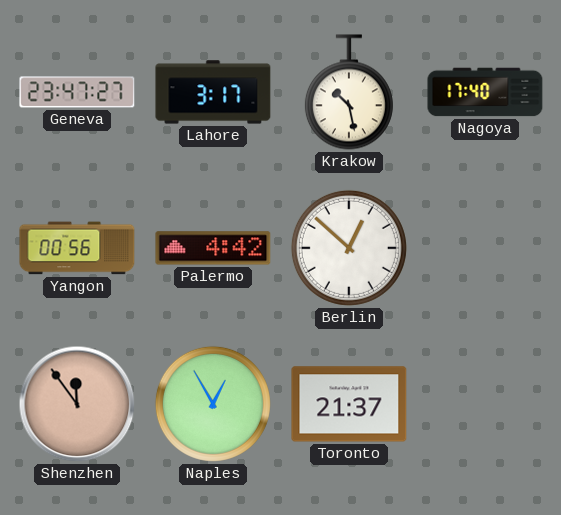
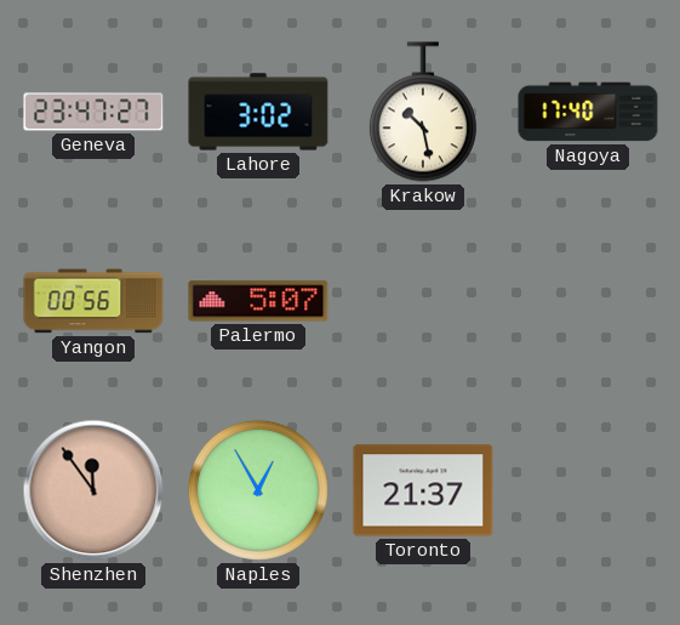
Lahore: 3:17 -> 3:02
Palermo: 4:42 -> 5:07
Berlin: 12:52 -> none
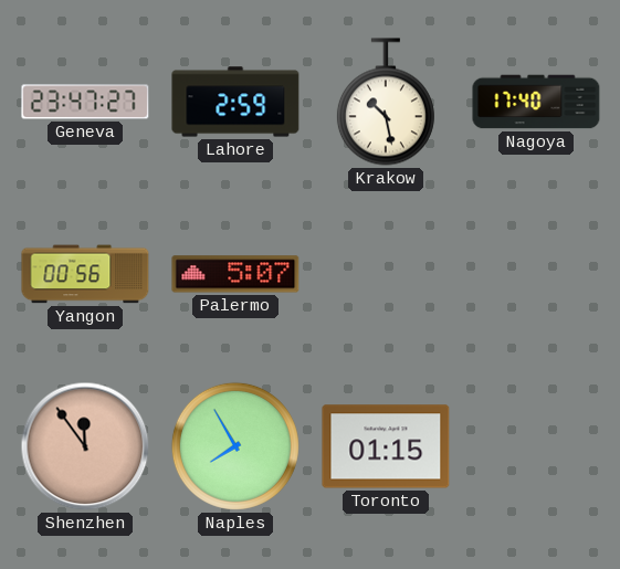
Lahore: 3:02 -> 2:59
Naples: 12:55 -> 7:55
Toronto: 21:37 -> 01:15
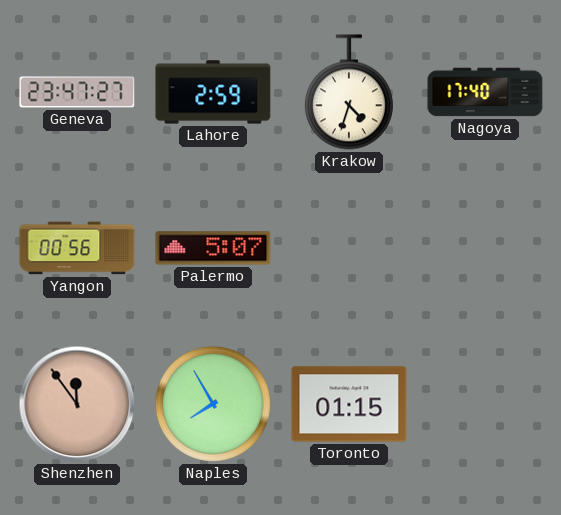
Krakow: 10:28 -> 4:33
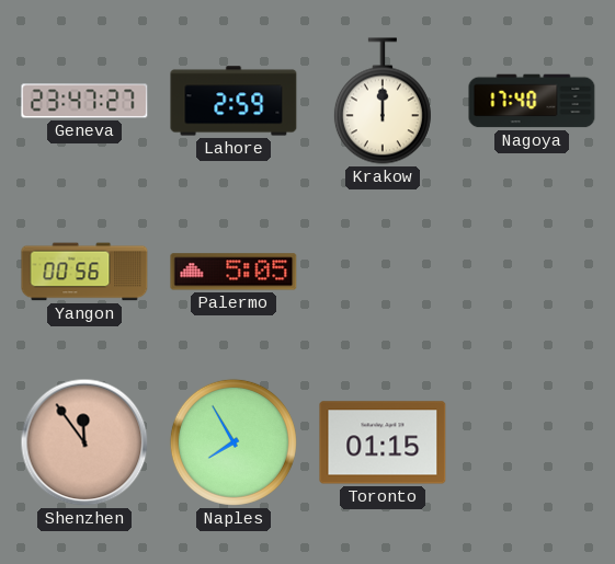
Krakow: 4:33 -> 12:00
Palermo: 5:07 -> 5:05
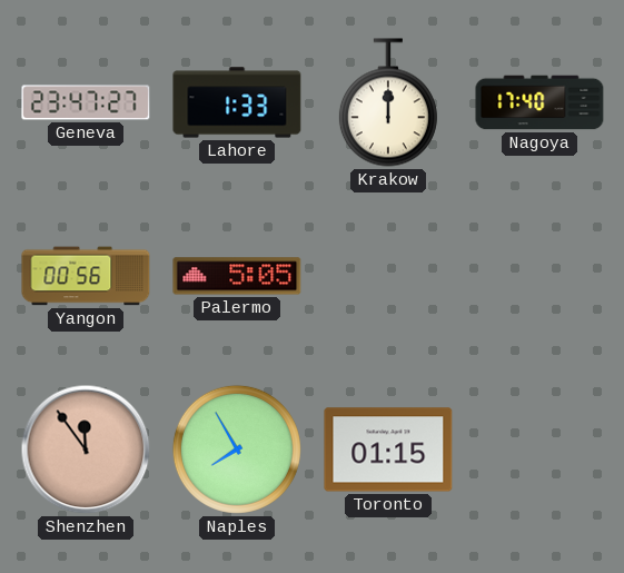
Lahore: 2:59 -> 1:33
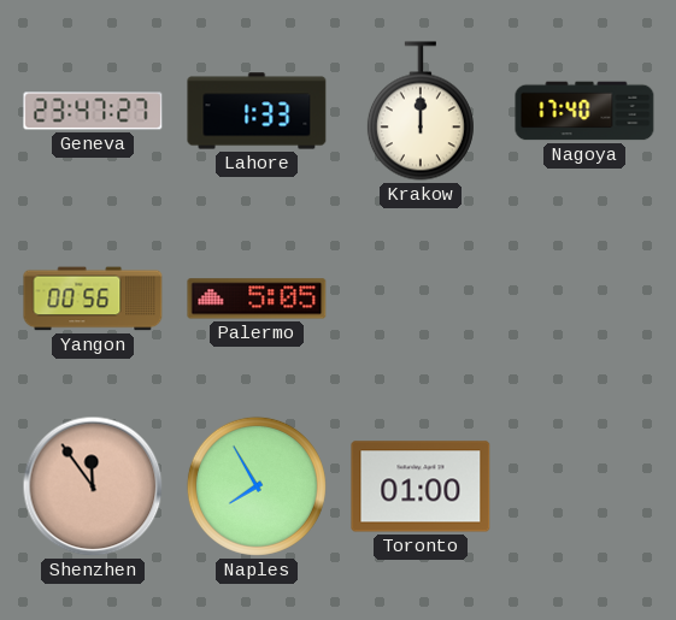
Toronto: 01:15 -> 01:00
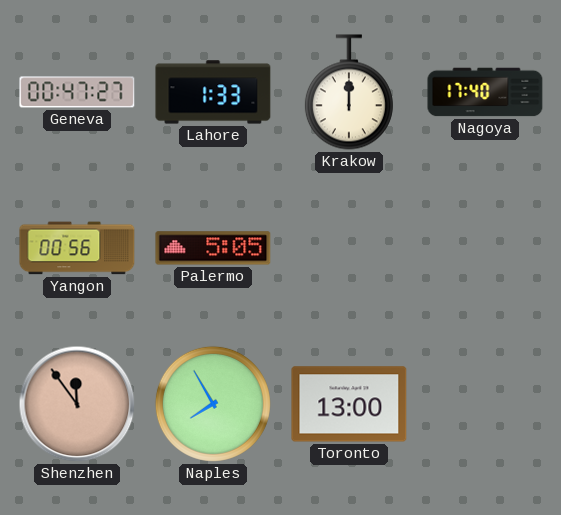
Geneva: 23:47 -> 00:47
Toronto: 01:00 -> 13:00
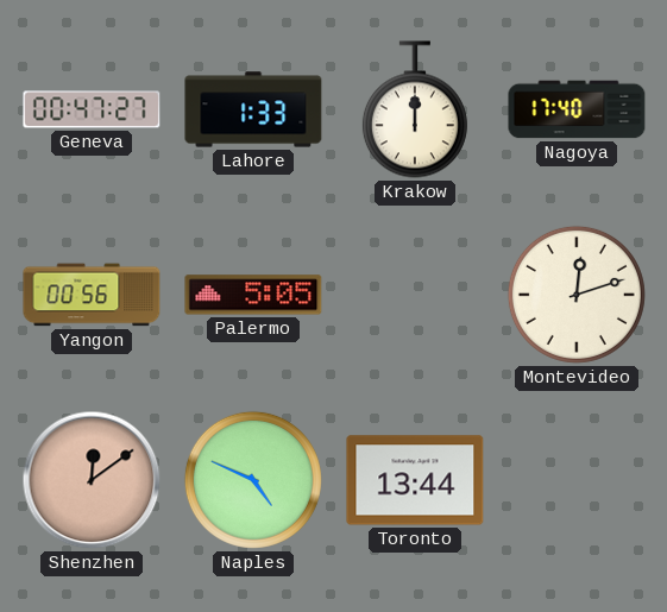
Montevideo: none -> 12:12
Shenzhen: 11:54 -> 12:09
Naples: 7:55 -> 4:49
Toronto: 13:00 -> 13:44
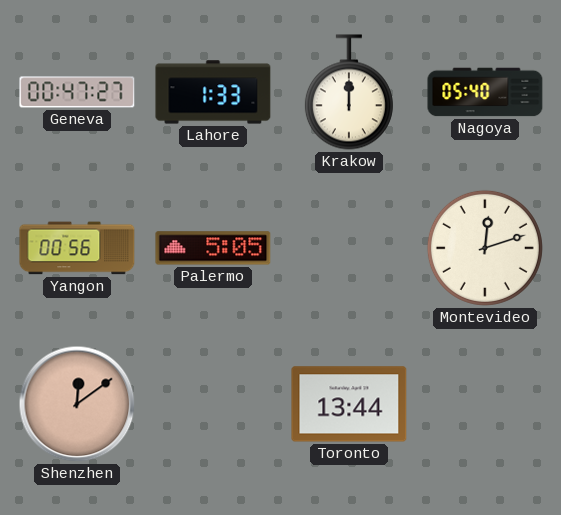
Nagoya: 17:40 -> 05:40
Naples: 4:49 -> none
